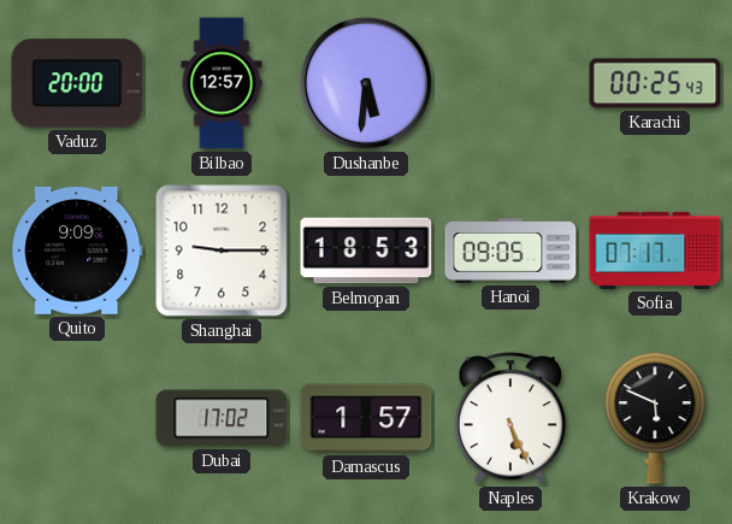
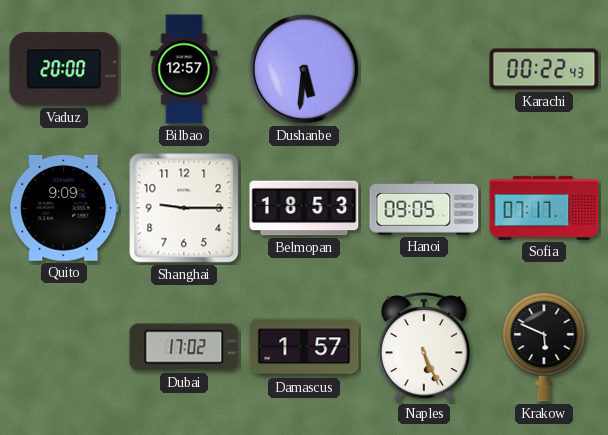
Karachi: 00:25 -> 00:22
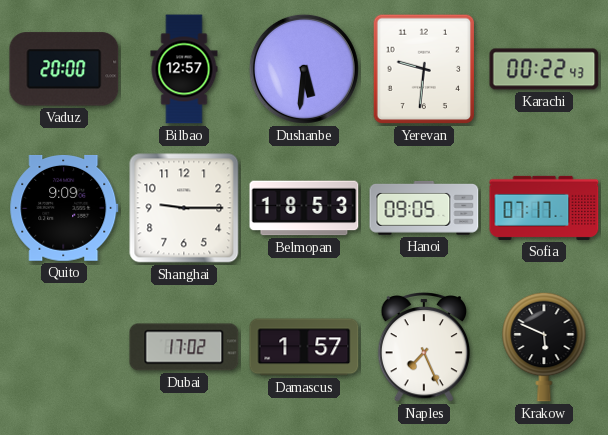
Yerevan: none -> 9:31
Naples: 5:26 -> 7:26
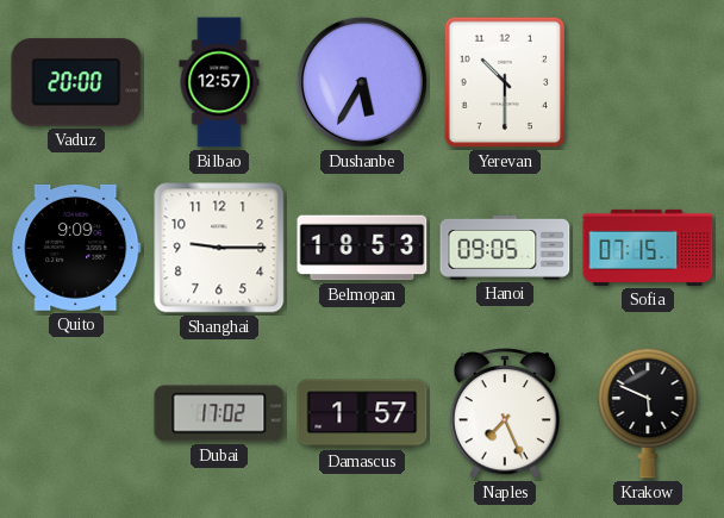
Dushanbe: 5:31 -> 5:35
Yerevan: 9:31 -> 10:30
Karachi: 00:22 -> none
Sofia: 07:17 -> 07:15
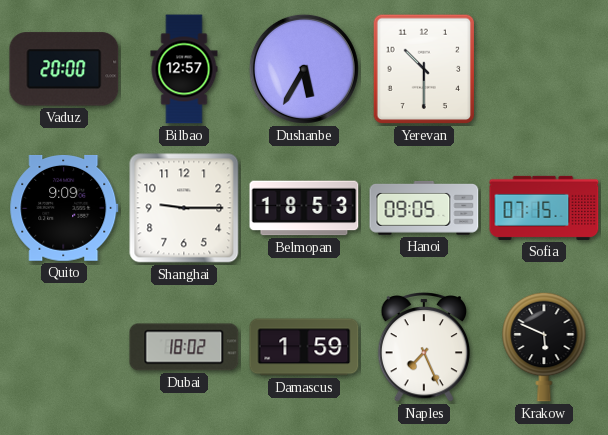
Dubai: 17:02 -> 18:02
Damascus: 1:57 -> 1:59
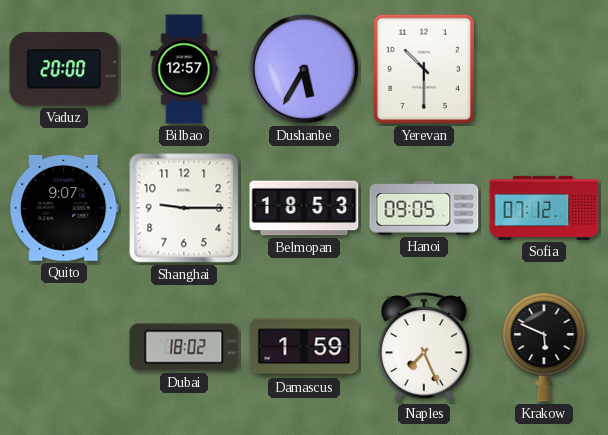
Quito: 9:09 -> 9:07
Sofia: 07:15 -> 07:12
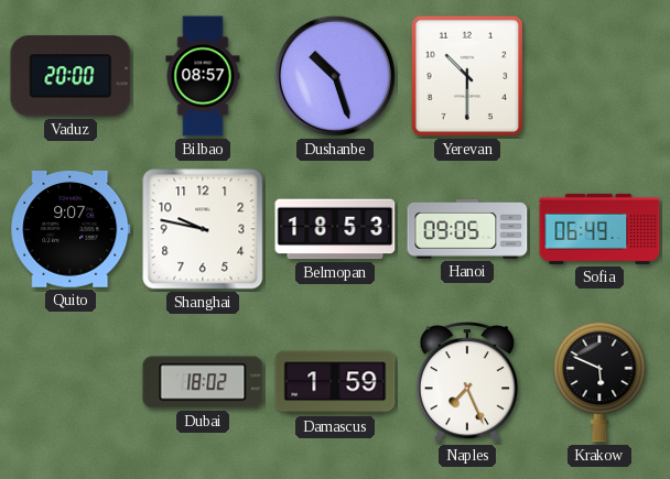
Bilbao: 12:57 -> 08:57
Dushanbe: 5:35 -> 10:27
Shanghai: 9:15 -> 9:47
Sofia: 07:12 -> 06:49
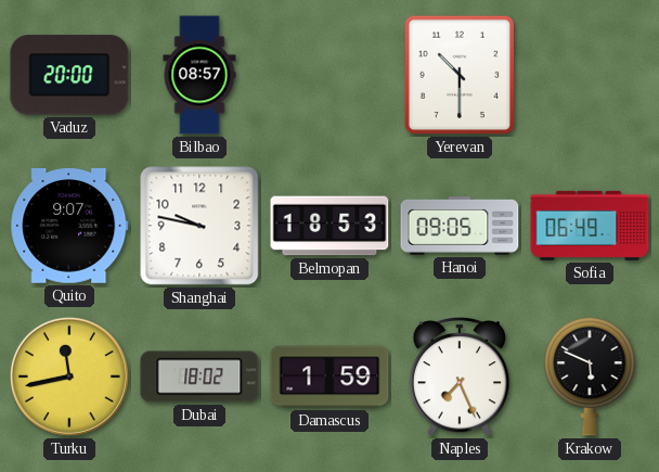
Dushanbe: 10:27 -> none
Turku: none -> 11:43
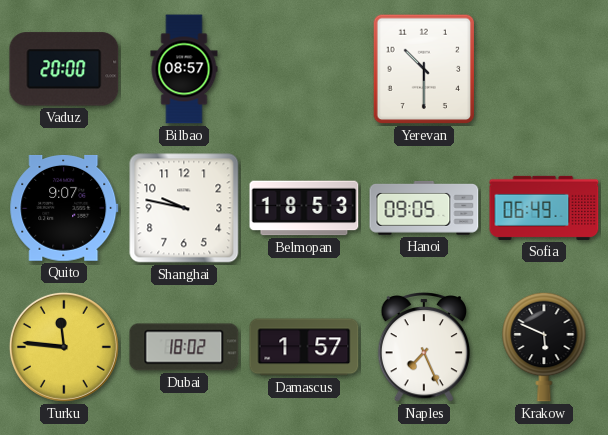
Turku: 11:43 -> 11:46
Damascus: 1:59 -> 1:57
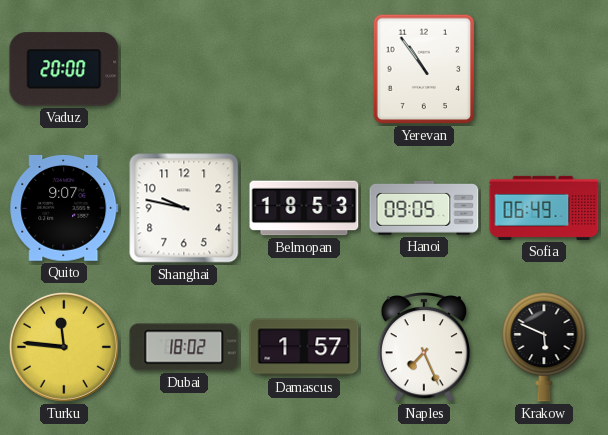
Bilbao: 08:57 -> none
Yerevan: 10:30 -> 10:54
